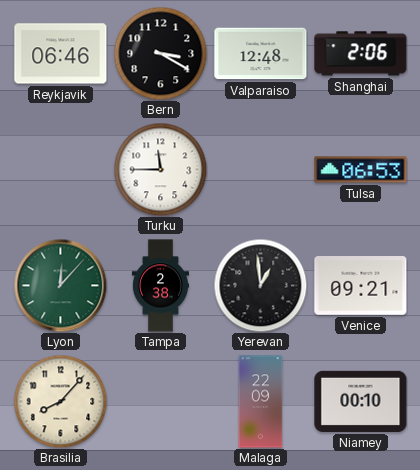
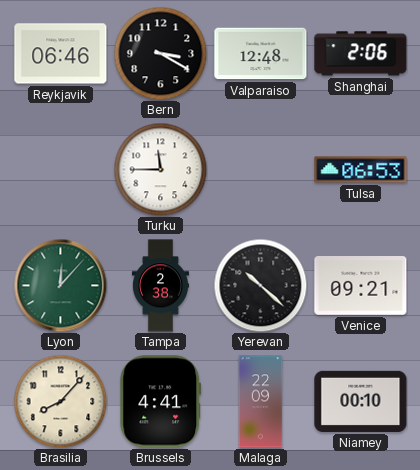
Yerevan: 12:59 -> 10:22
Brussels: none -> 4:41
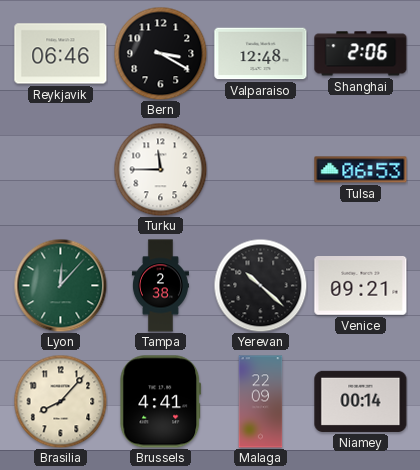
Niamey: 00:10 -> 00:14
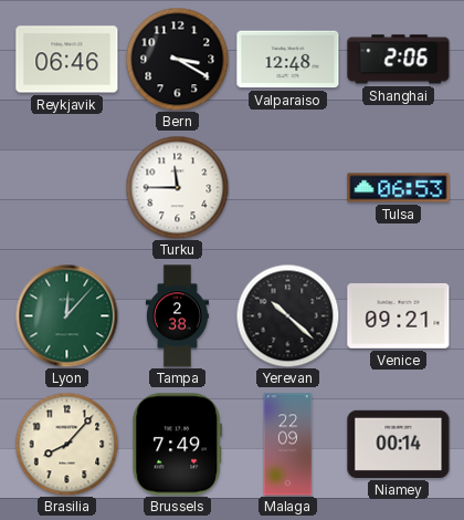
Brussels: 4:41 -> 7:49
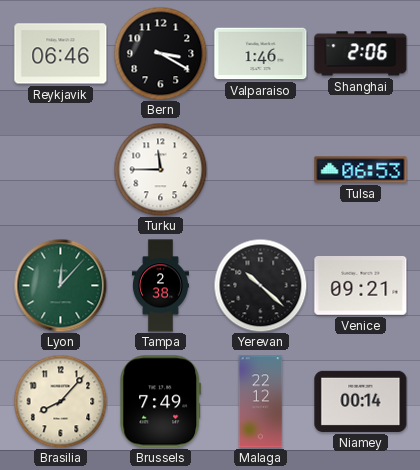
Valparaiso: 12:48 -> 1:46
Malaga: 22:09 -> 22:12
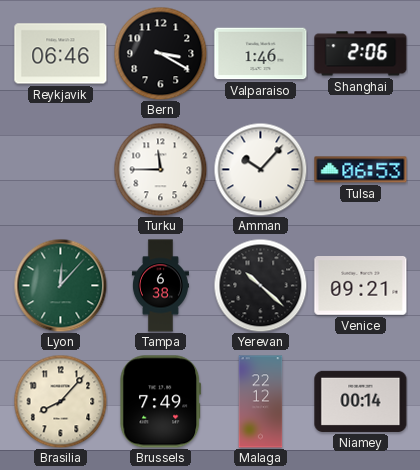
Amman: none -> 10:07
Tampa: 2:38 -> 6:38
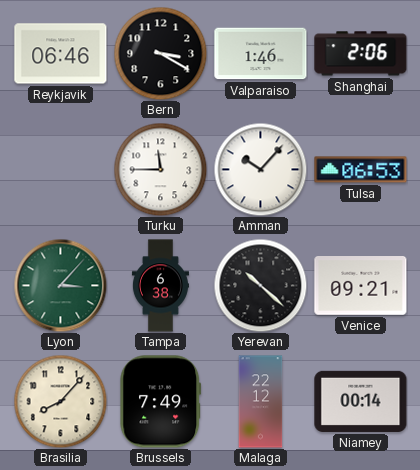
Lyon: 12:07 -> 3:07
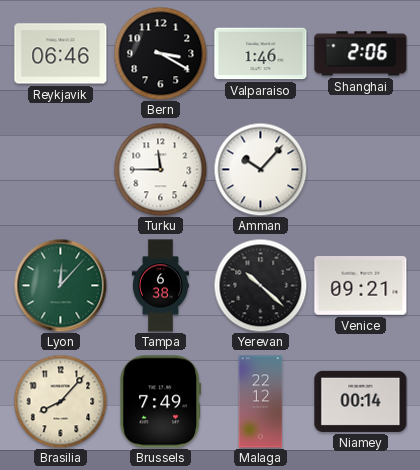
Tulsa: 06:53 -> none
Lyon: 3:07 -> 12:07
